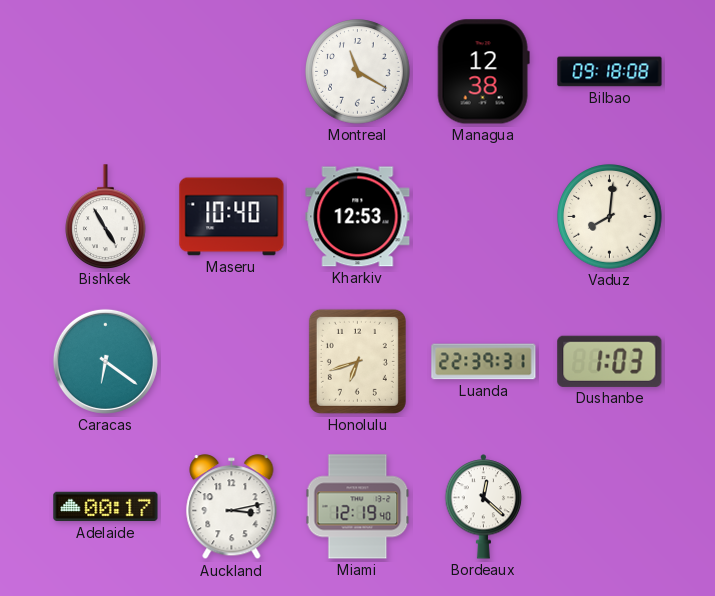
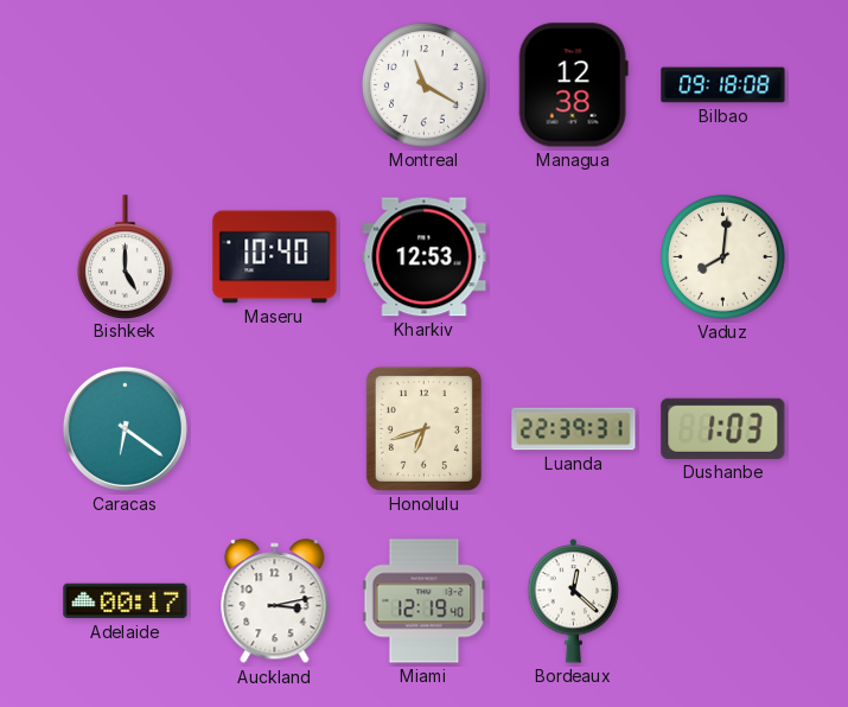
Bishkek: 4:55 -> 5:00
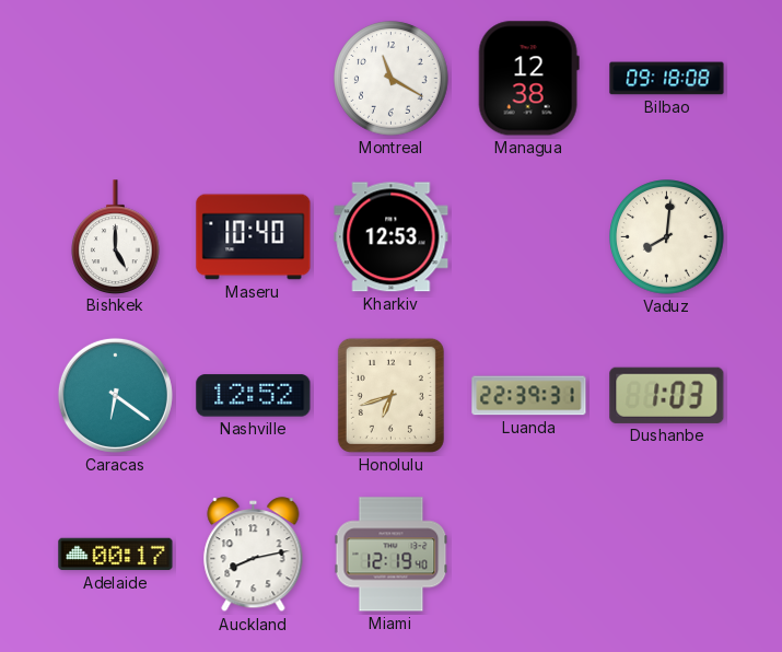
Nashville: none -> 12:52
Auckland: 3:13 -> 8:13
Bordeaux: 12:22 -> none
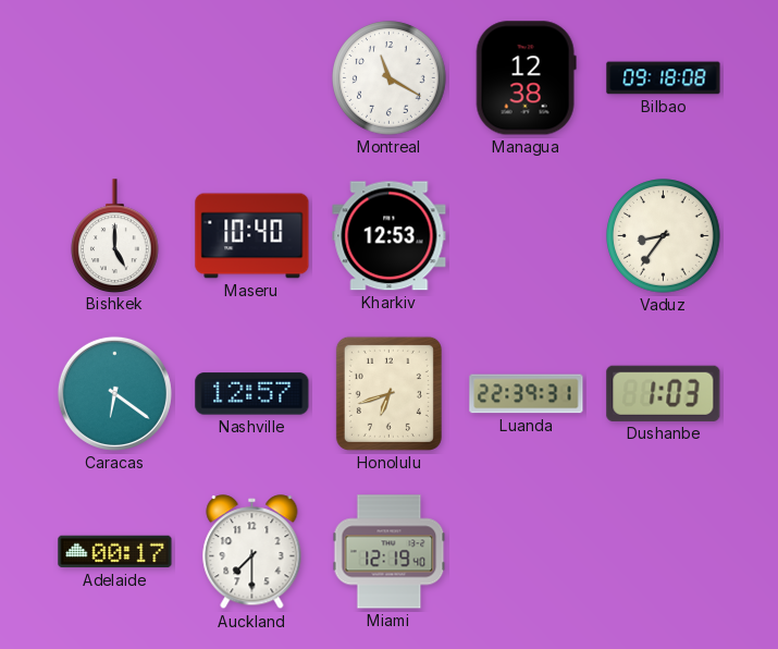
Vaduz: 8:01 -> 8:36
Nashville: 12:52 -> 12:57
Auckland: 8:13 -> 7:30
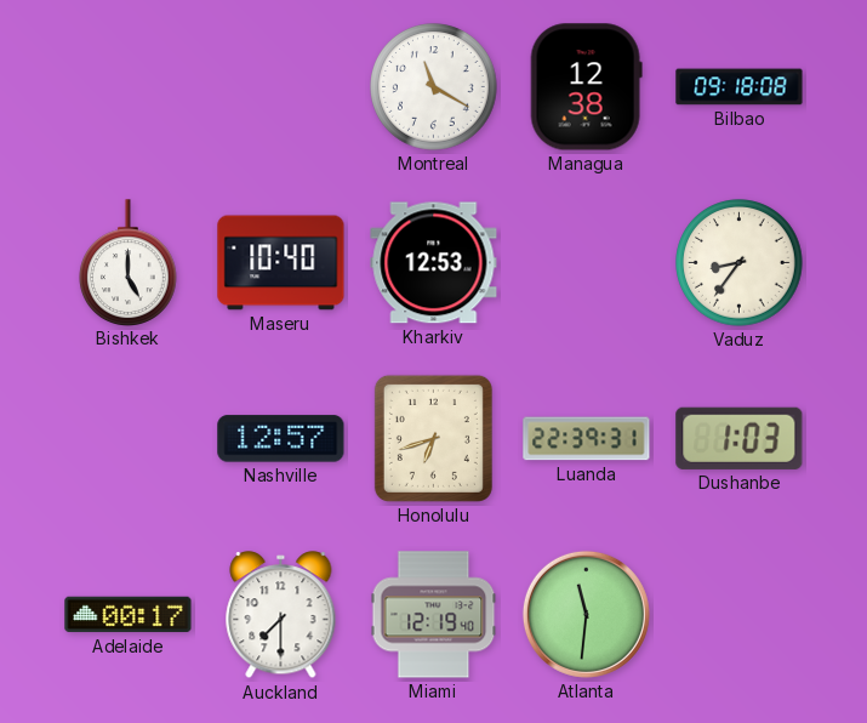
Caracas: 6:21 -> none
Atlanta: none -> 11:31
